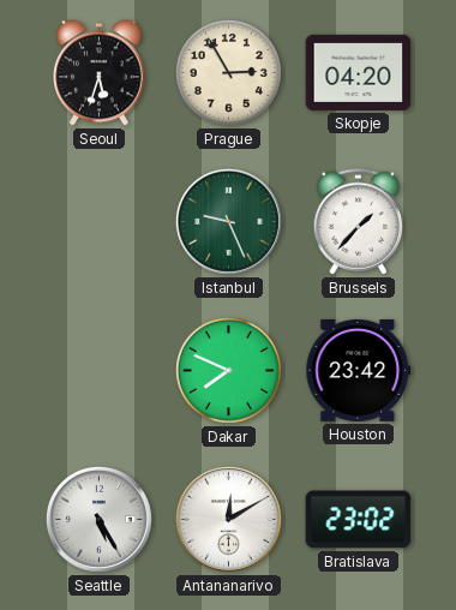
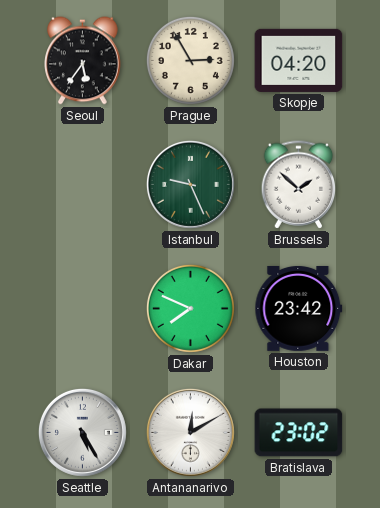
Seoul: 5:33 -> 5:36
Brussels: 1:37 -> 1:52
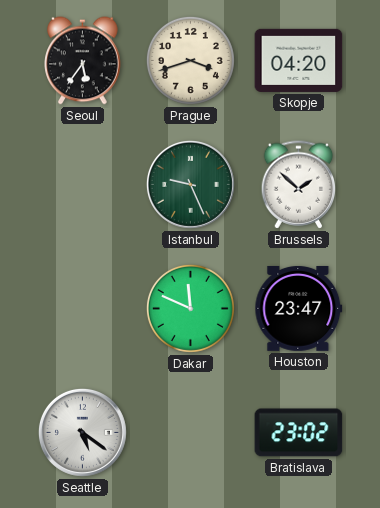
Prague: 2:55 -> 3:42
Dakar: 7:49 -> 11:49
Houston: 23:42 -> 23:47
Seattle: 5:25 -> 5:21
Antananarivo: 12:10 -> none
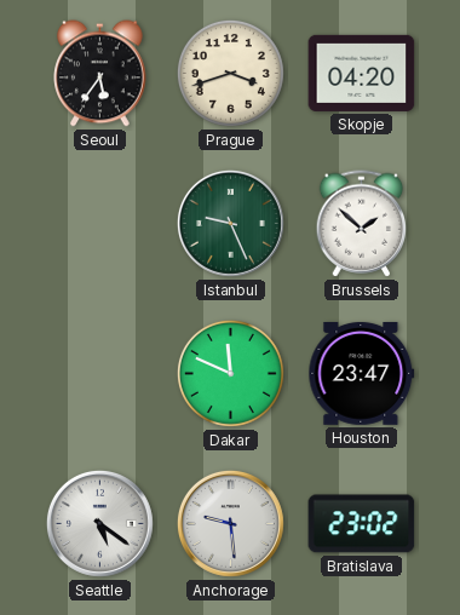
Anchorage: none -> 9:29
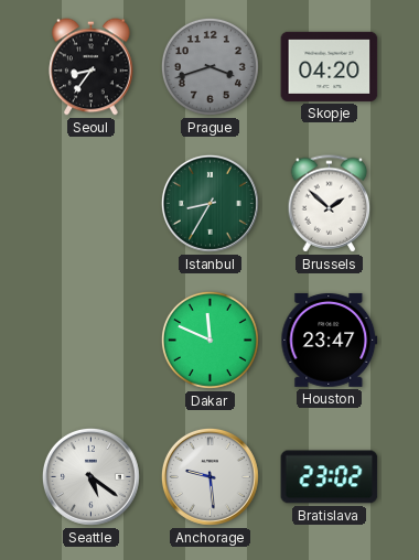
Seoul: 5:36 -> 8:36
Prague dial: cream -> grey
Istanbul: 9:26 -> 8:35
